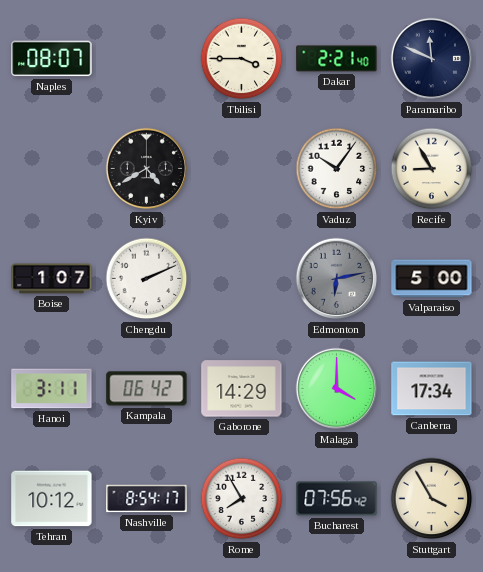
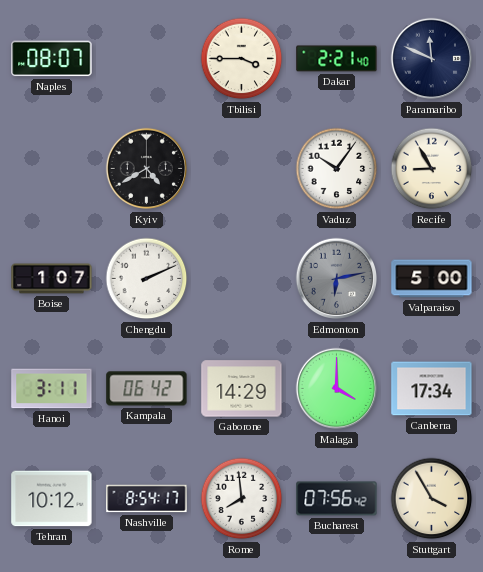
Rome: 7:55 -> 7:59
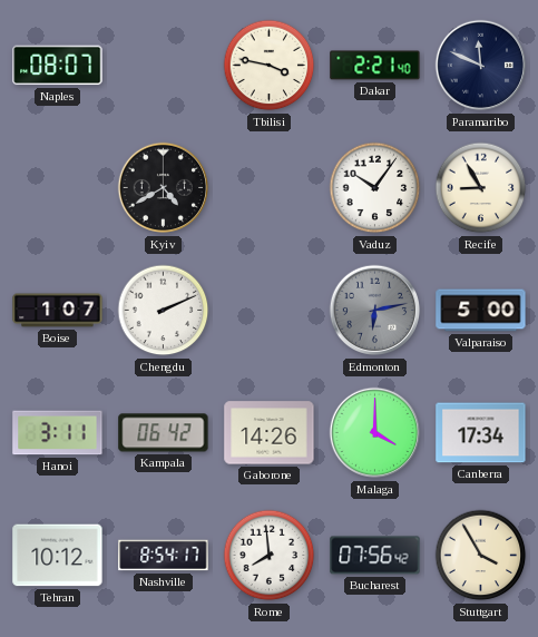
Tbilisi: 3:45 -> 3:47
Gaborone: 14:29 -> 14:26
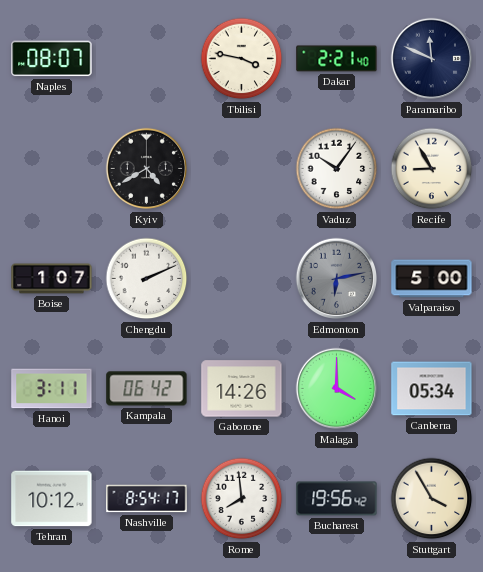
Canberra: 17:34 -> 05:34
Bucharest: 07:56 -> 19:56
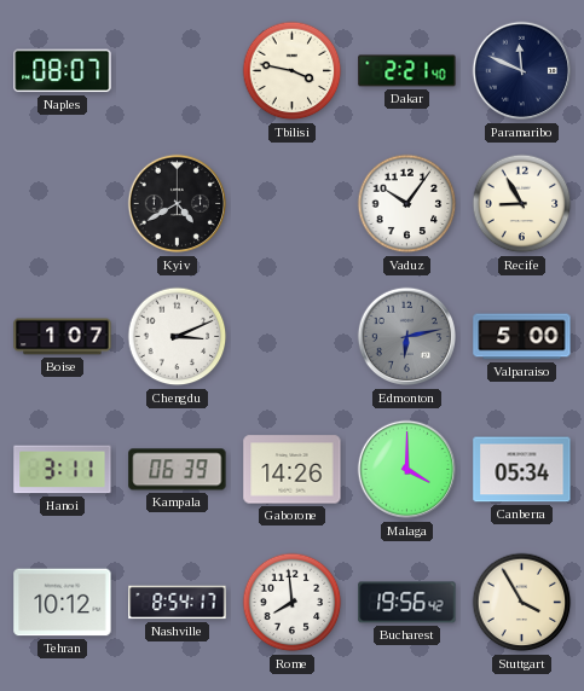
Chengdu: 2:11 -> 3:11
Kampala: 06:42 -> 06:39
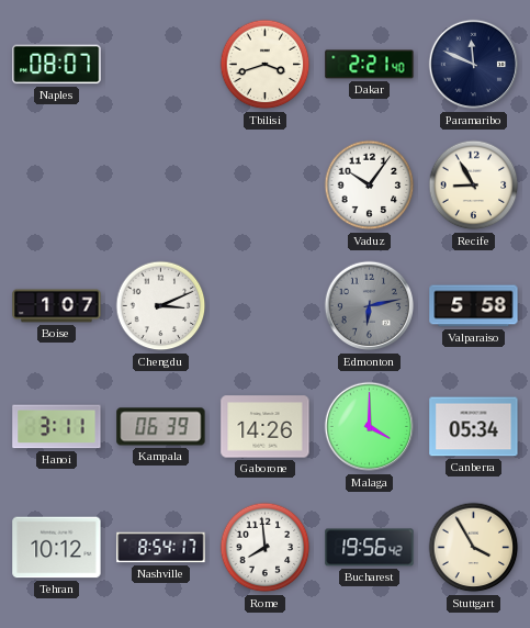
Tbilisi: 3:47 -> 3:42
Kyiv: 4:40 -> none
Valparaiso: 5:00 -> 5:58
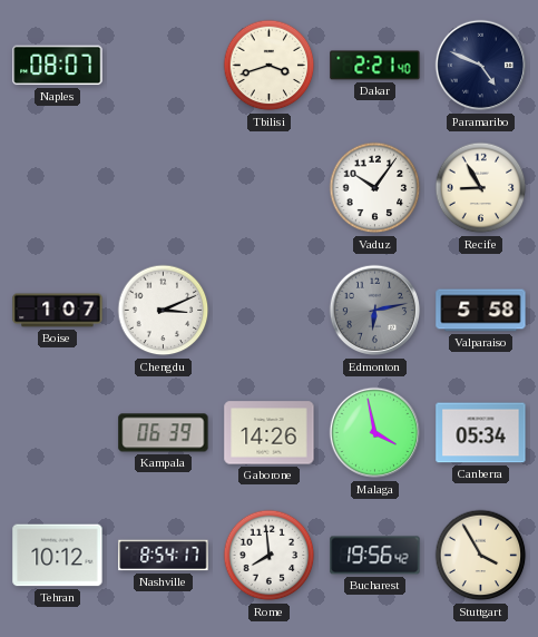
Paramaribo: 11:49 -> 4:49
Hanoi: 3:11 -> none
Malaga: 4:00 -> 3:58
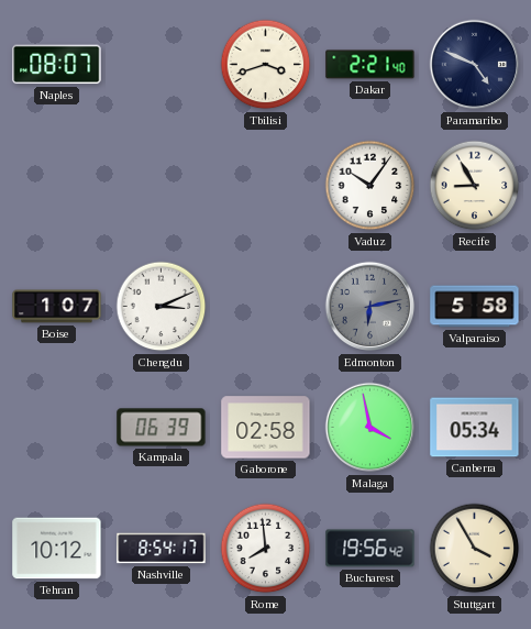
Gaborone: 14:26 -> 02:58
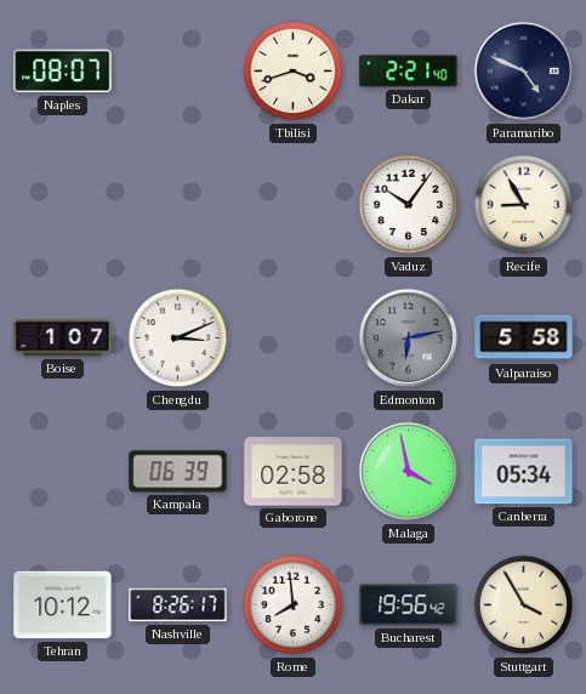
Nashville: 8:54 -> 8:26
